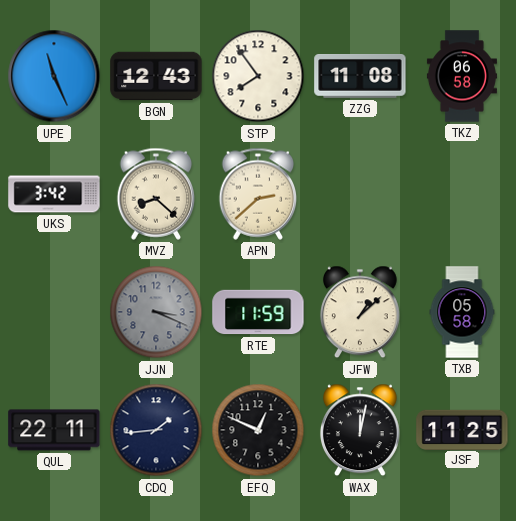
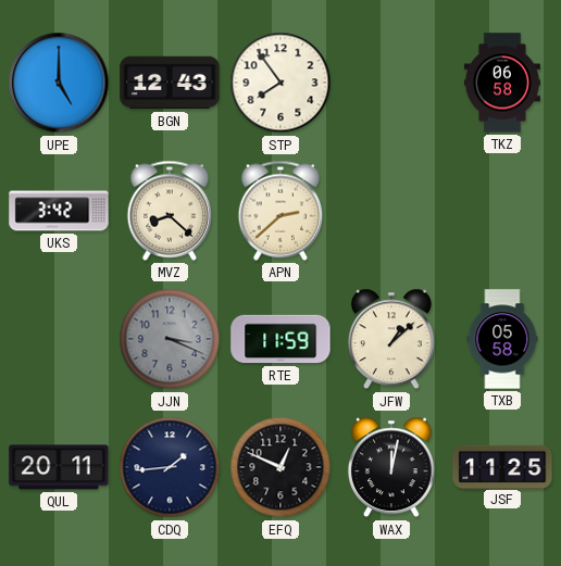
UPE: 11:26 -> 5:00
ZZG: 11:08 -> none
QUL: 22:11 -> 20:11
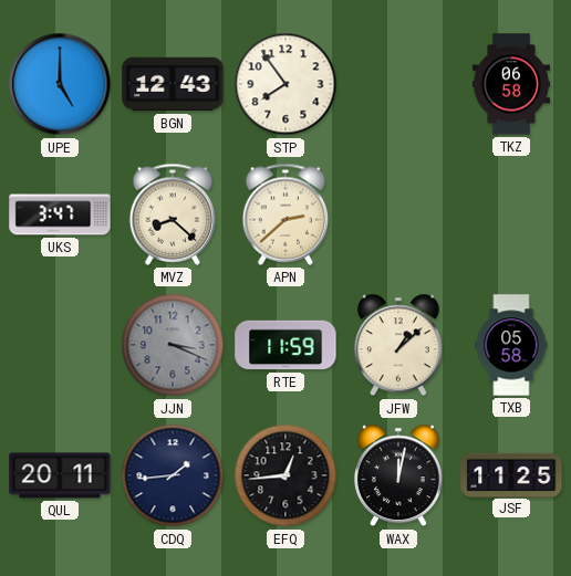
UKS: 3:42 -> 3:47
EFQ: 12:49 -> 12:44
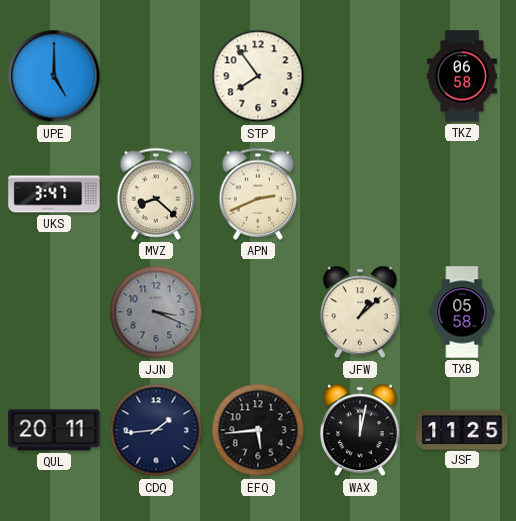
BGN: 12:43 -> none
APN: 2:38 -> 2:41
RTE: 11:59 -> none
EFQ: 12:44 -> 5:44
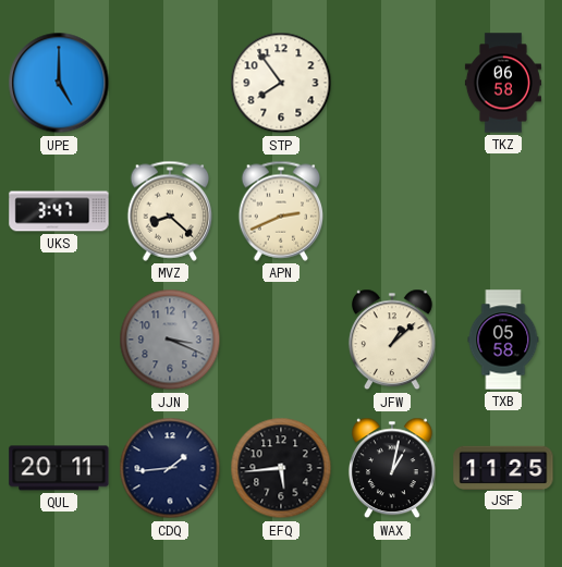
WAX: 12:02 -> 1:02
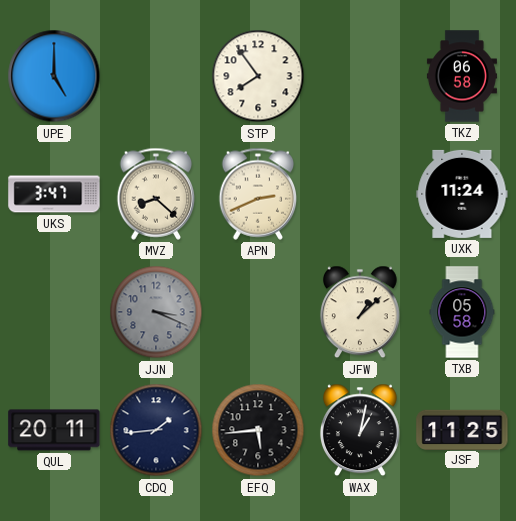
UXK: none -> 11:24
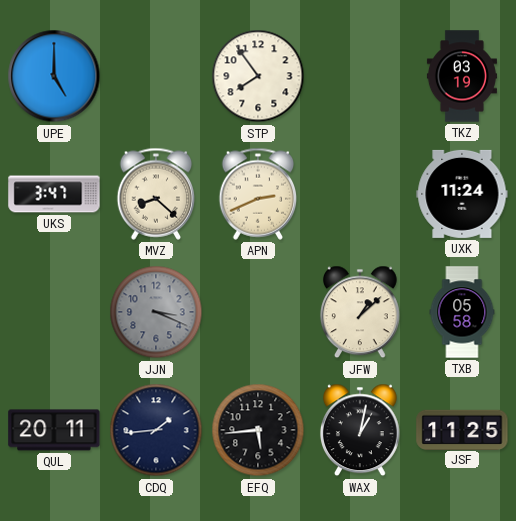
TKZ: 06:58 -> 03:19
